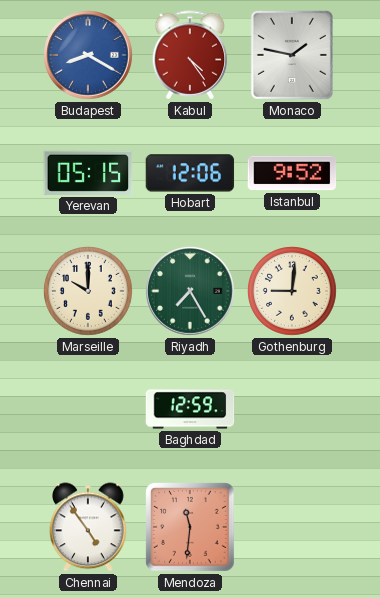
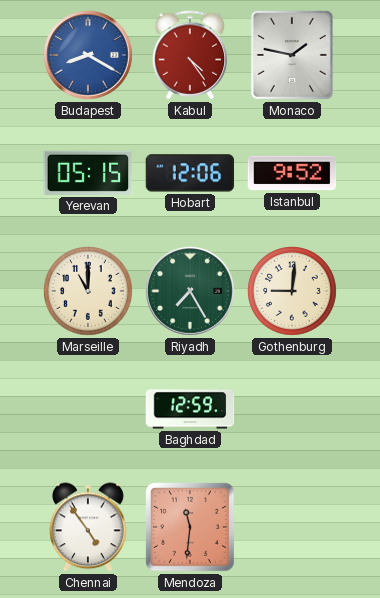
Marseille: 10:00 -> 11:00
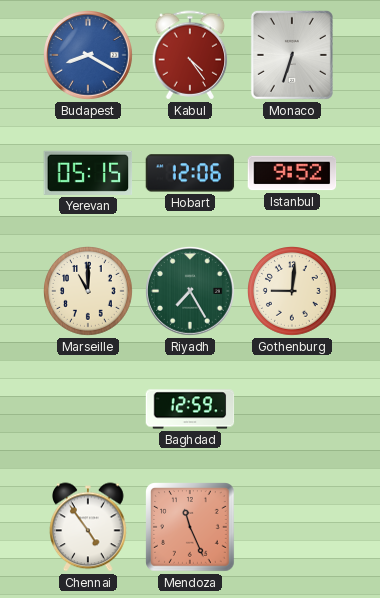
Monaco: 1:47 -> 6:33
Mendoza: 11:31 -> 11:26
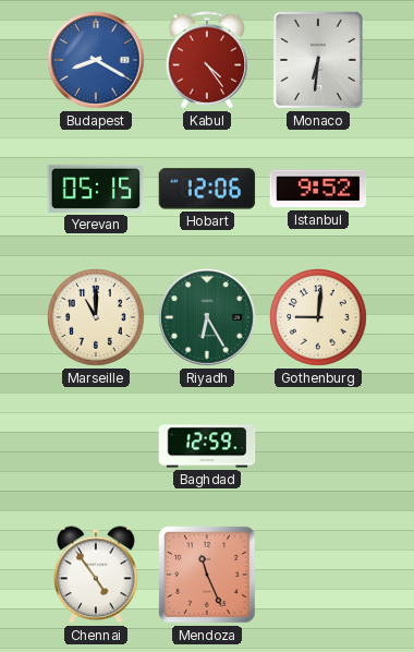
Monaco: 6:33 -> 6:31
Riyadh: 7:25 -> 6:25
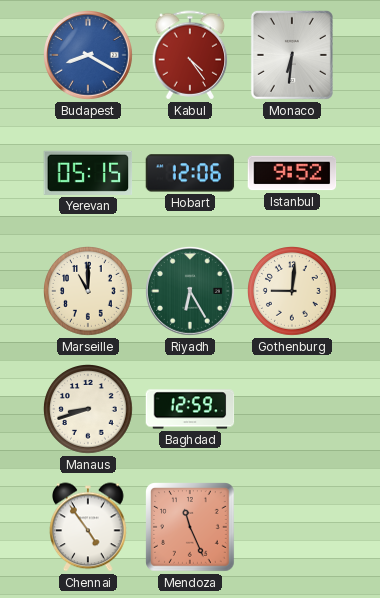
Manaus: none -> 8:42
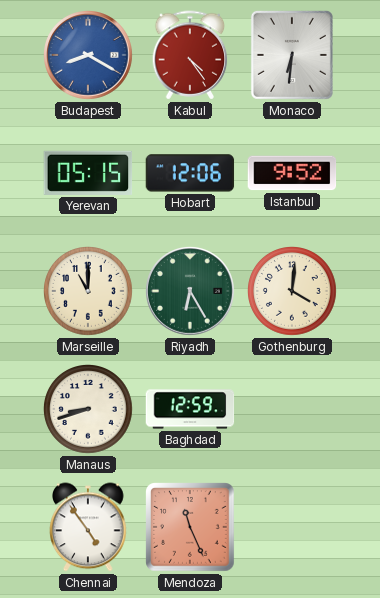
Gothenburg: 9:01 -> 4:01
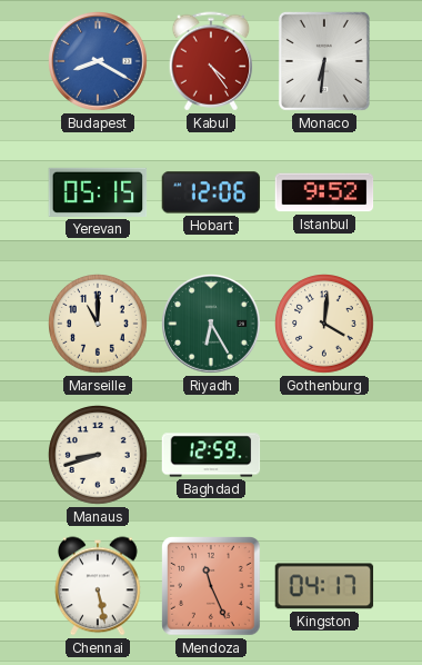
Chennai: 4:54 -> 5:28
Kingston: none -> 04:17
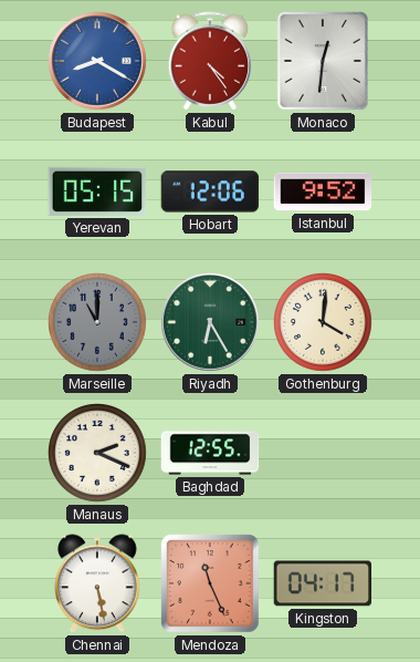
Monaco: 6:31 -> 12:31
Marseille dial: cream -> grey
Manaus: 8:42 -> 2:19
Baghdad: 12:59 -> 12:55
